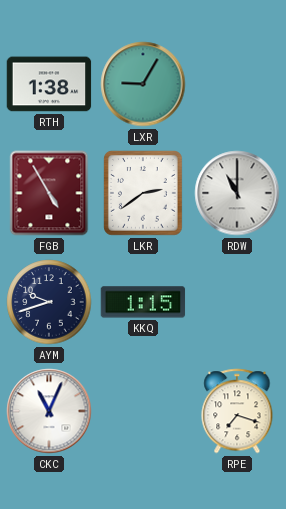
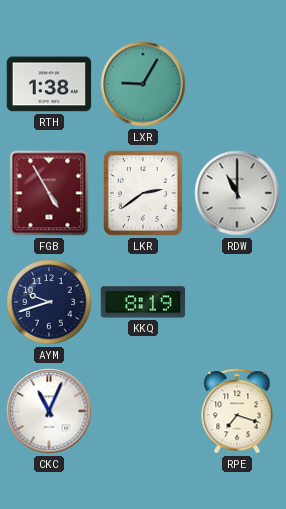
KKQ: 1:15 -> 8:19
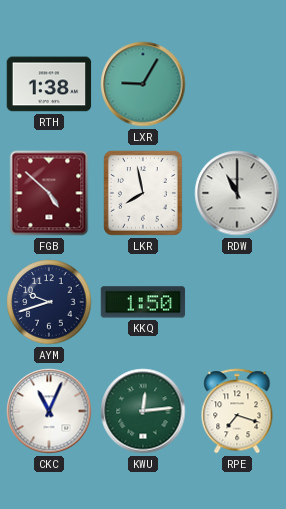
FGB: 4:55 -> 4:52
LKR: 2:39 -> 7:58
KKQ: 8:19 -> 1:50
KWU: none -> 12:14
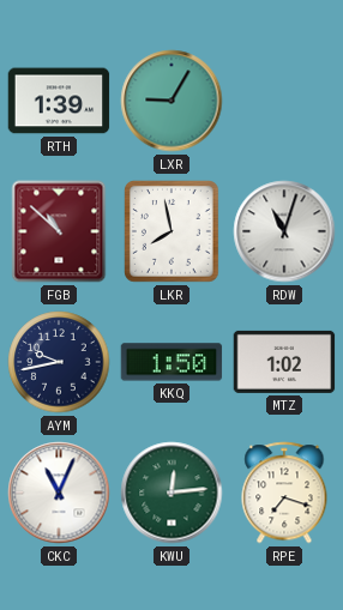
RTH: 1:38 -> 1:39
FGB: 4:52 -> 10:52
RDW: 11:00 -> 11:03
AYM: 9:42 -> 9:43
MTZ: none -> 1:02
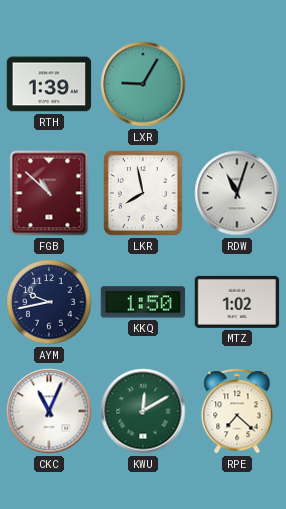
KWU: 12:14 -> 12:10
RPE: 7:18 -> 7:22
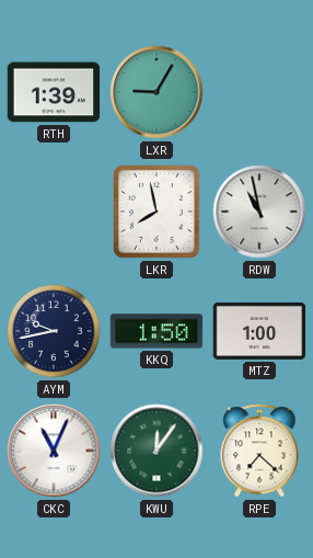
FGB: 10:52 -> none
RDW: 11:03 -> 10:58
MTZ: 1:02 -> 1:00
KWU: 12:10 -> 12:06
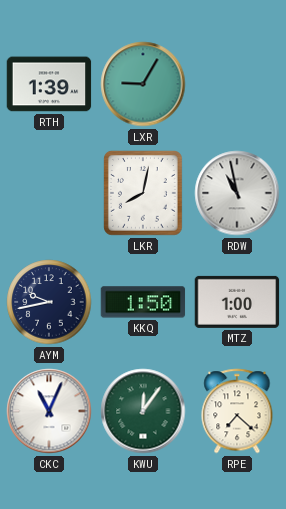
LKR: 7:58 -> 8:02
